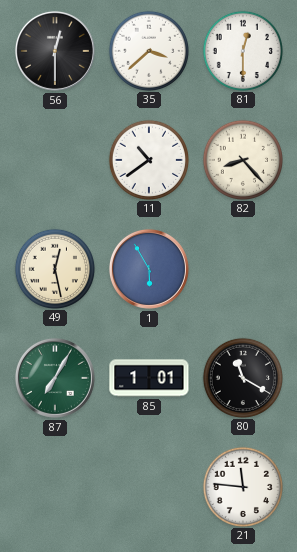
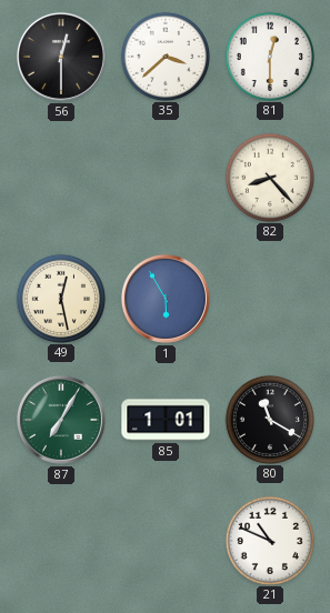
11: 10:39 -> none
21: 11:46 -> 10:49
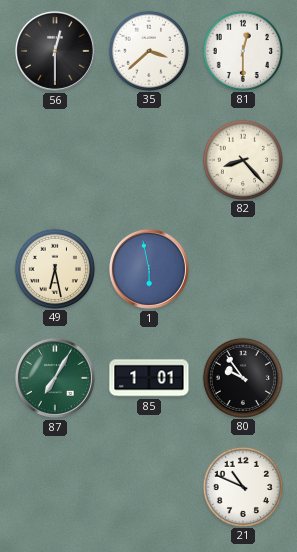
49: 12:28 -> 6:28
1: 5:55 -> 5:58
80: 11:20 -> 9:54
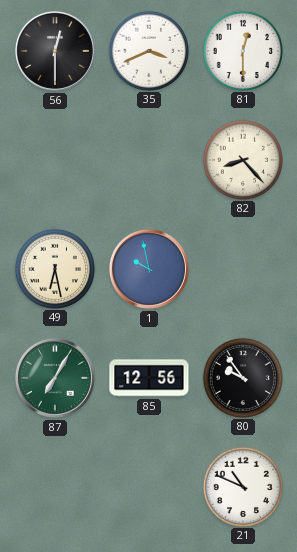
35: 3:38 -> 3:41
1: 5:58 -> 9:58
85: 1:01 -> 12:56
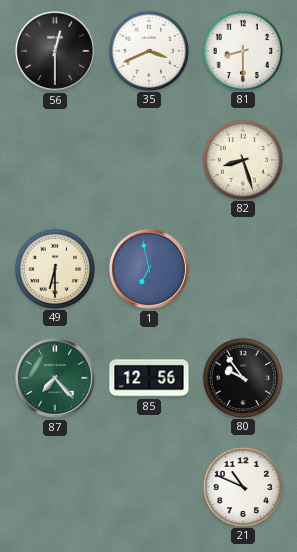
81: 12:30 -> 8:30
82: 8:23 -> 8:27
49: 6:28 -> 6:30
1: 9:58 -> 6:58
87: 7:05 -> 7:23
